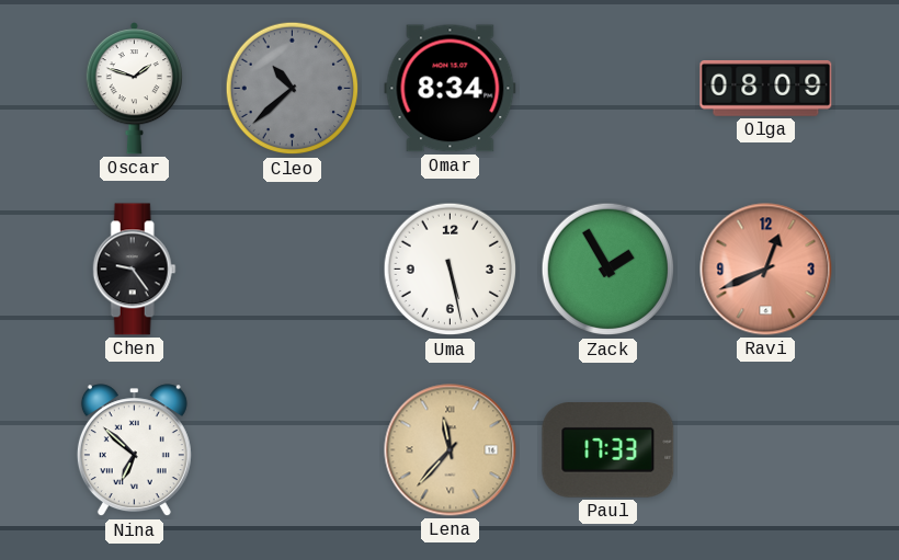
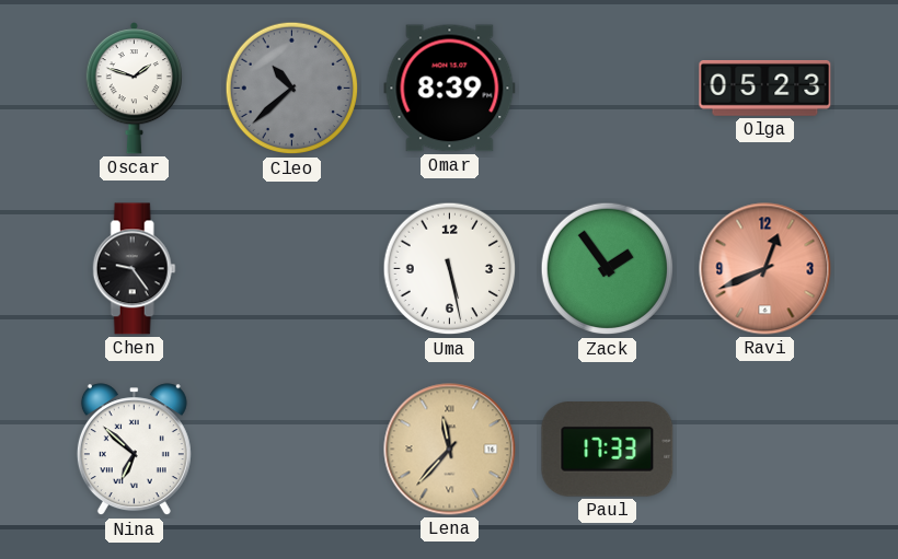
Omar: 8:34 -> 8:39
Olga: 08:09 -> 05:23
Zack: 1:55 -> 1:54
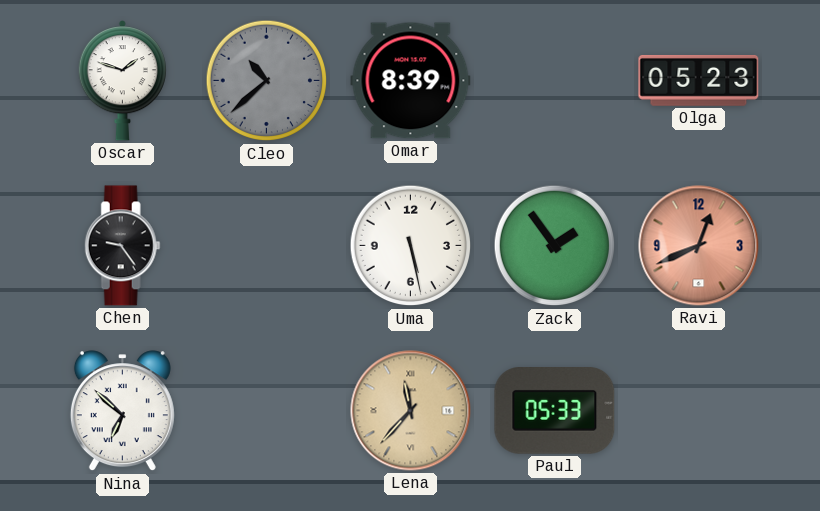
Paul: 17:33 -> 05:33
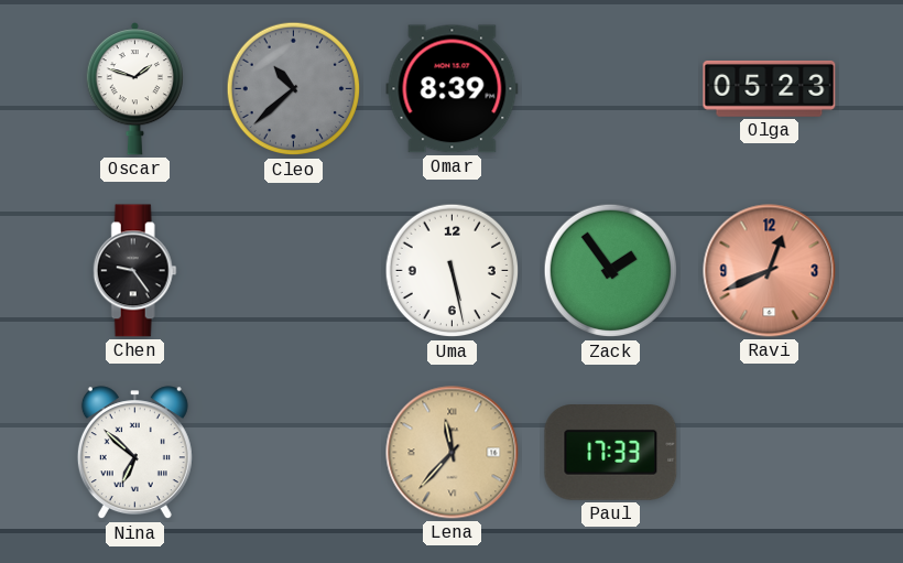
Paul: 05:33 -> 17:33
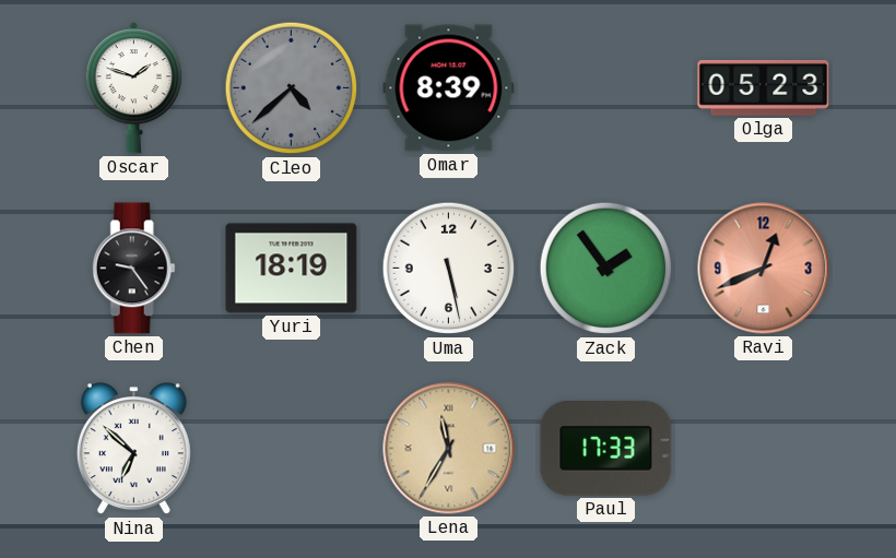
Cleo: 10:38 -> 4:38
Yuri: none -> 18:19
Lena: 11:37 -> 11:35
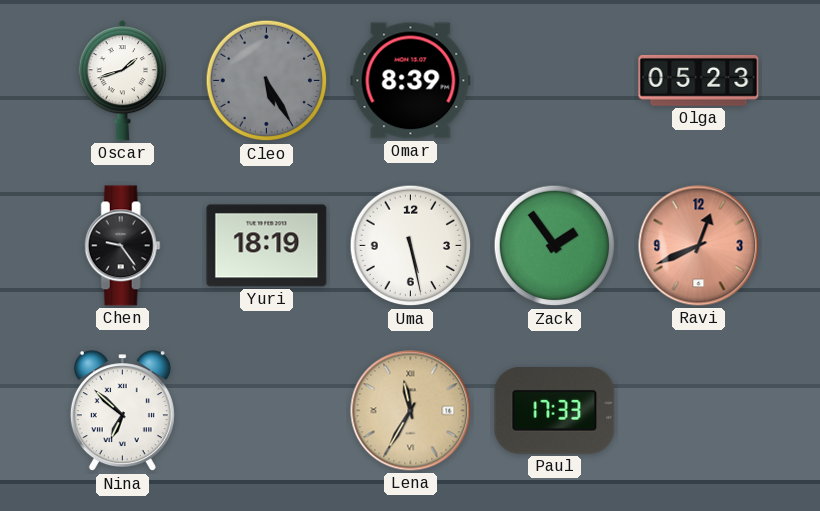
Oscar: 1:48 -> 1:42
Cleo: 4:38 -> 5:25
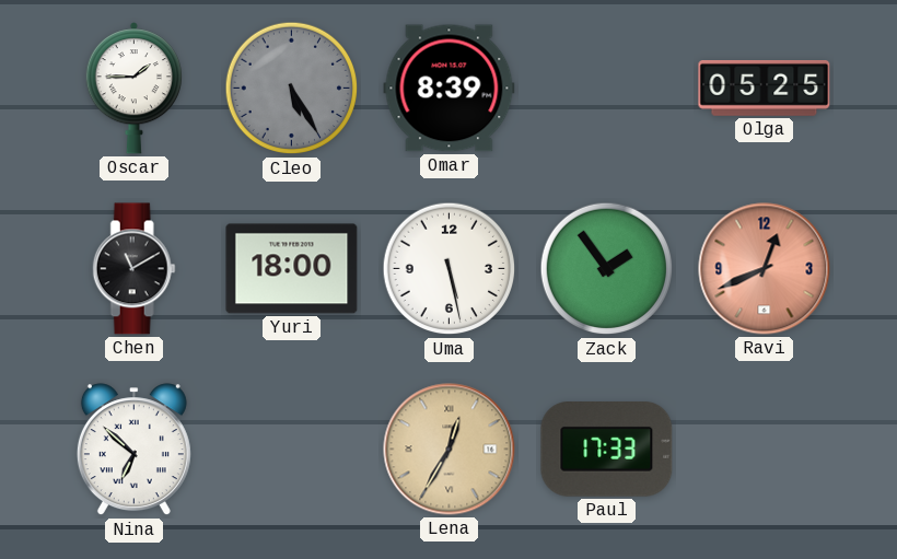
Oscar: 1:42 -> 1:45
Olga: 05:23 -> 05:25
Chen: 9:24 -> 11:10
Yuri: 18:19 -> 18:00
Lena: 11:35 -> 12:35
